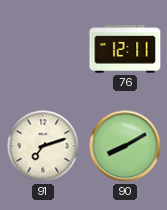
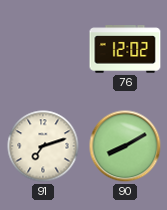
76: 12:11 -> 12:02
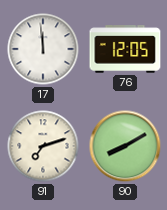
17: none -> 11:59
76: 12:02 -> 12:05
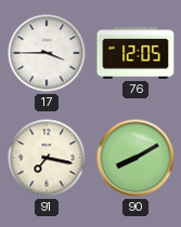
17: 11:59 -> 3:45
91: 7:12 -> 7:17
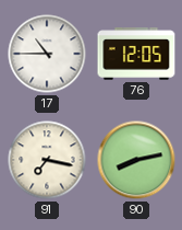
17: 3:45 -> 10:45
90: 8:10 -> 8:13
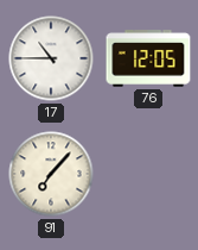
91: 7:17 -> 7:07
90: 8:13 -> none
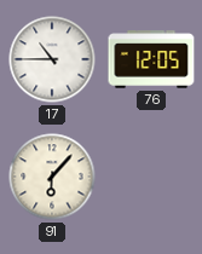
91: 7:07 -> 6:07
